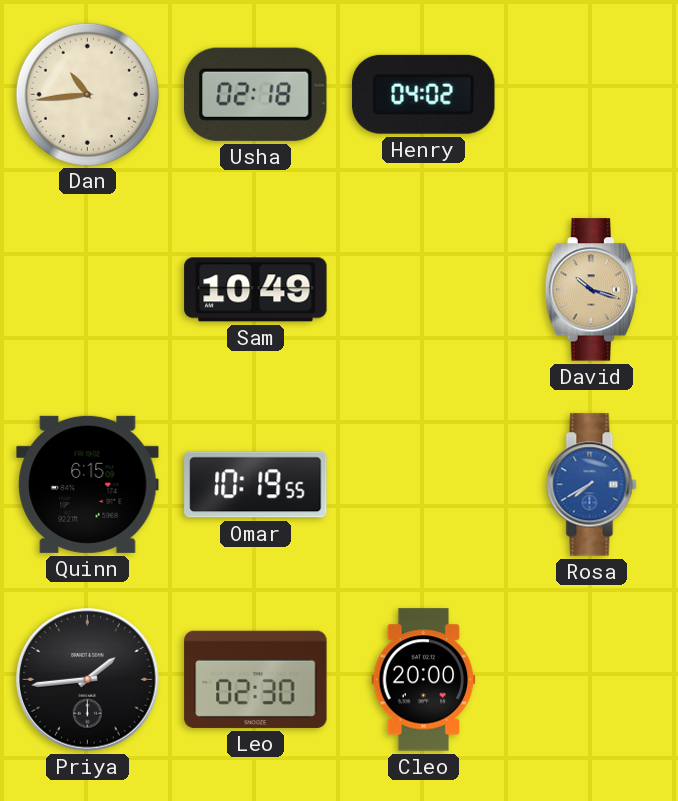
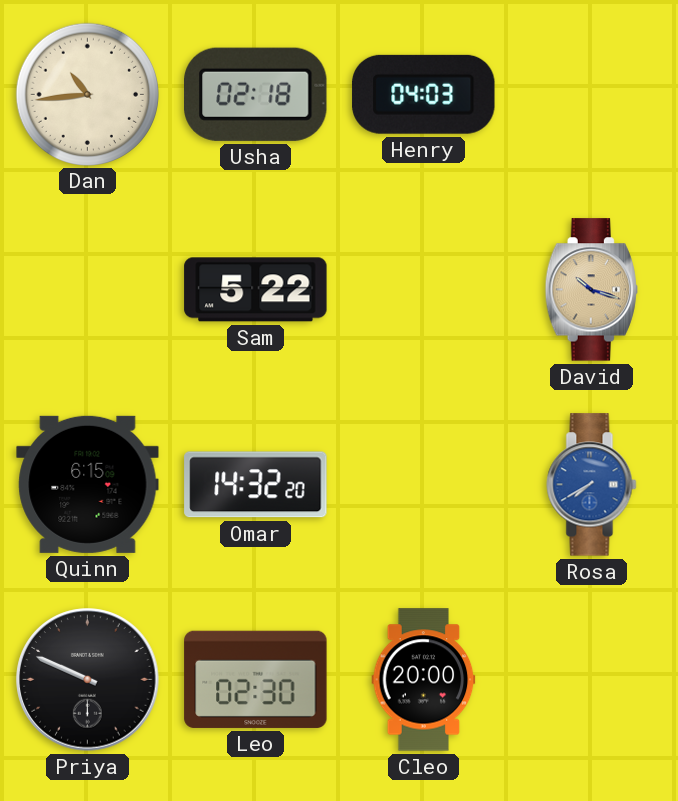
Henry: 04:02 -> 04:03
Sam: 10:49 -> 5:22
Omar: 10:19 -> 14:32
Priya: 1:44 -> 9:49
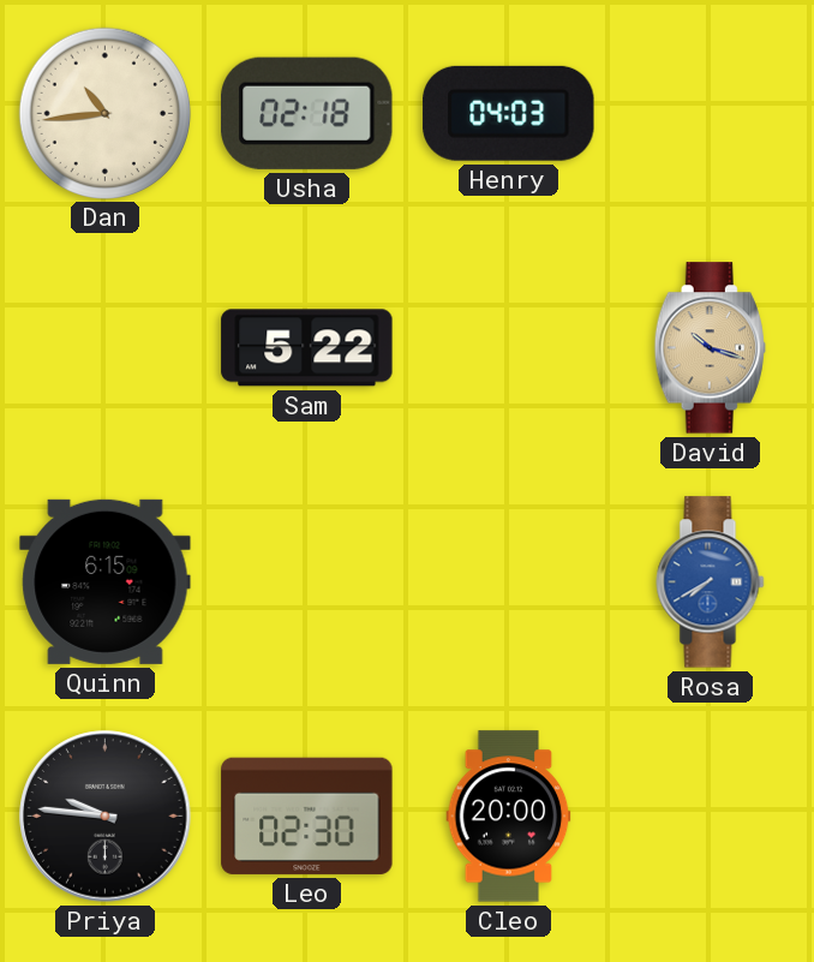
Omar: 14:32 -> none
Priya: 9:49 -> 9:46
